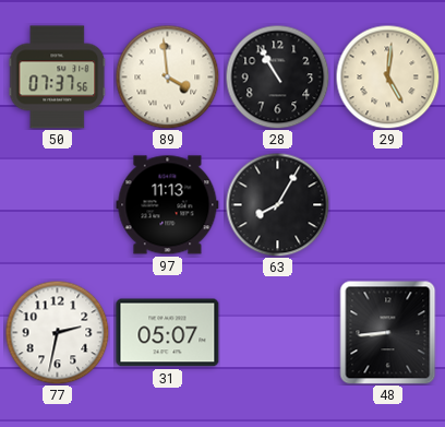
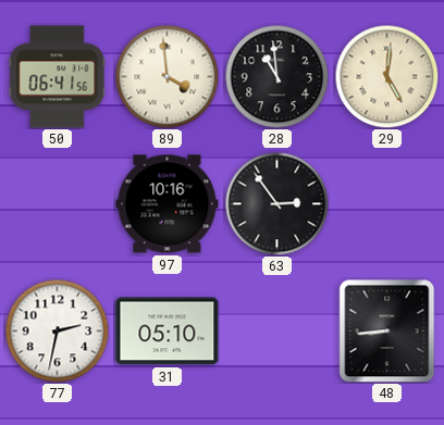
50: 07:37 -> 06:41
28: 10:55 -> 10:59
97: 11:13 -> 10:16
63: 8:05 -> 2:54
31: 05:07 -> 05:10
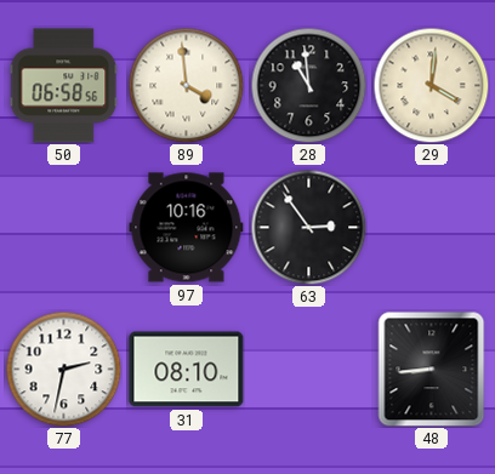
50: 06:41 -> 06:58
29: 5:01 -> 4:01
31: 05:10 -> 08:10
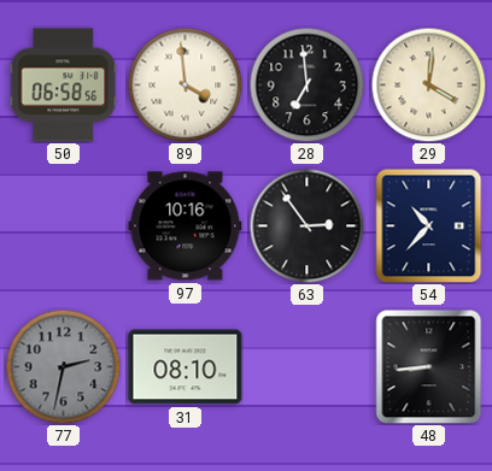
28: 10:59 -> 6:59
54: none -> 10:37
77 dial: white -> grey
